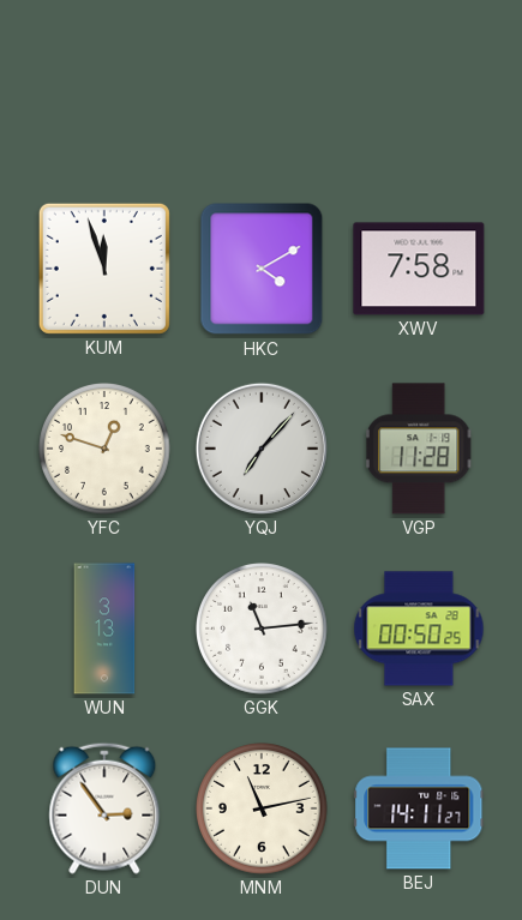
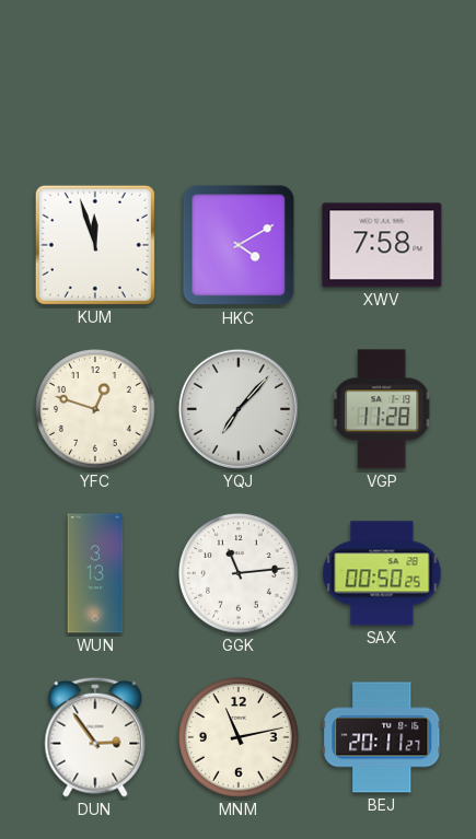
BEJ: 14:11 -> 20:11
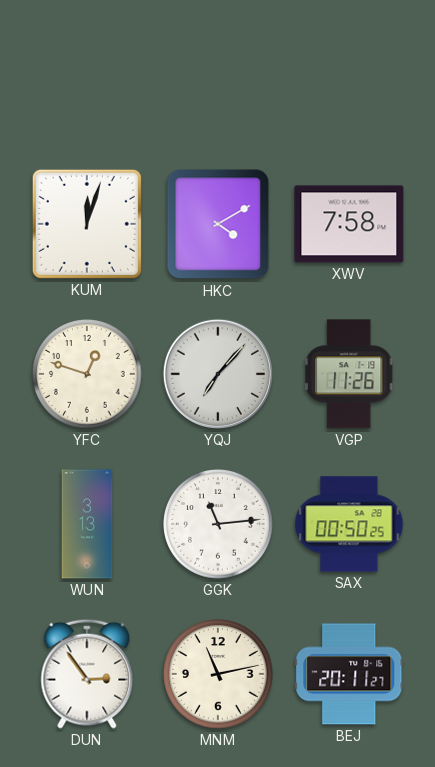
KUM: 11:57 -> 12:03
VGP: 11:28 -> 11:26
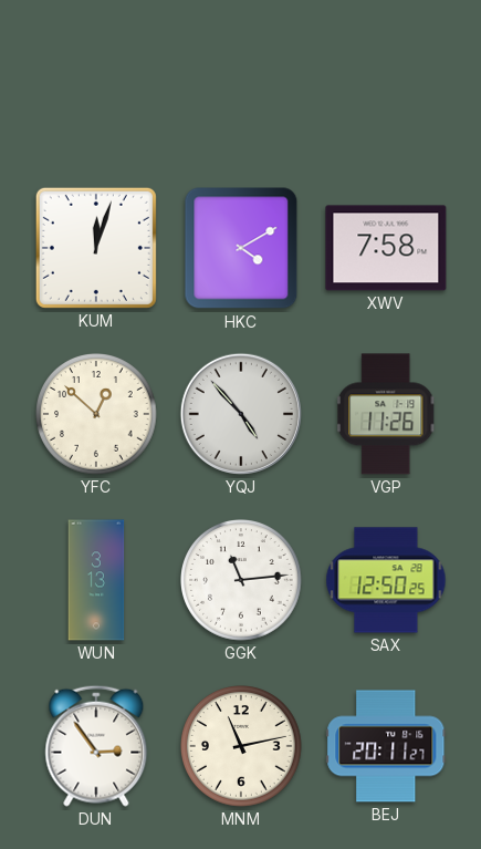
YFC: 12:48 -> 12:52
YQJ: 7:07 -> 4:53
SAX: 00:50 -> 12:50
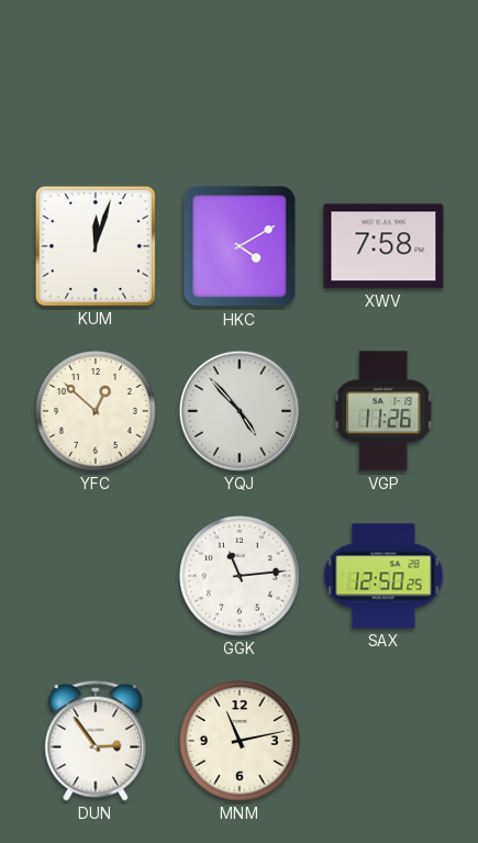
WUN: 3:13 -> none
BEJ: 20:11 -> none
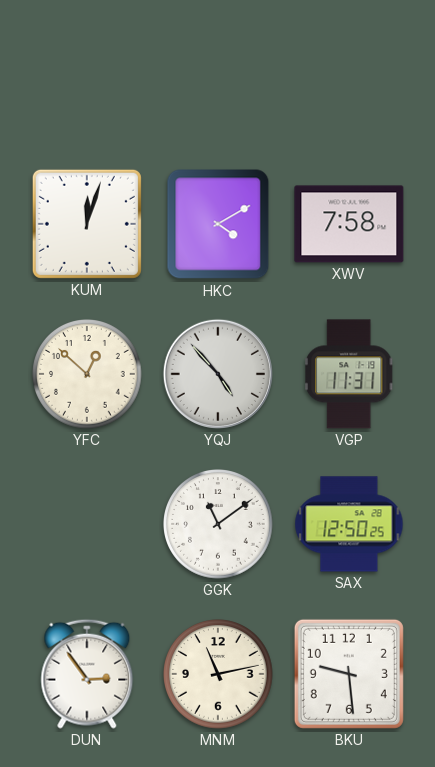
VGP: 11:26 -> 11:31
GGK: 11:14 -> 11:09
BKU: none -> 9:29
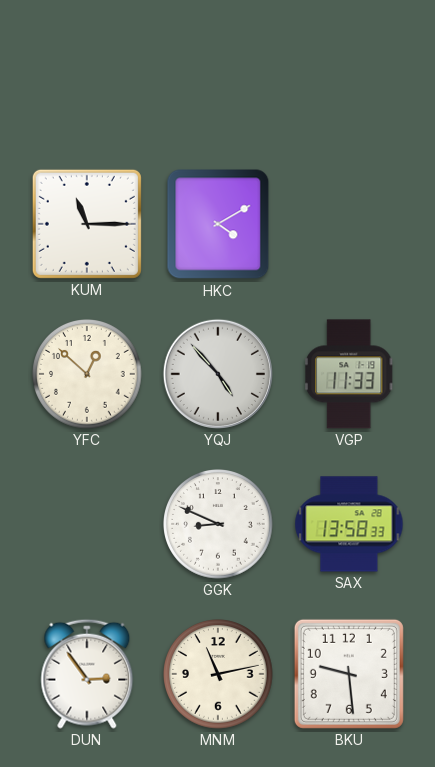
KUM: 12:03 -> 11:15
XWV: 7:58 -> none
VGP: 11:31 -> 11:33
GGK: 11:09 -> 8:49
SAX: 12:50 -> 13:58
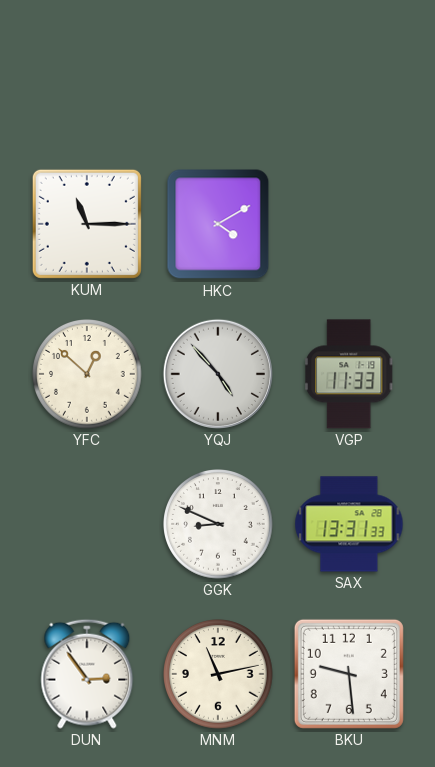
SAX: 13:58 -> 13:31
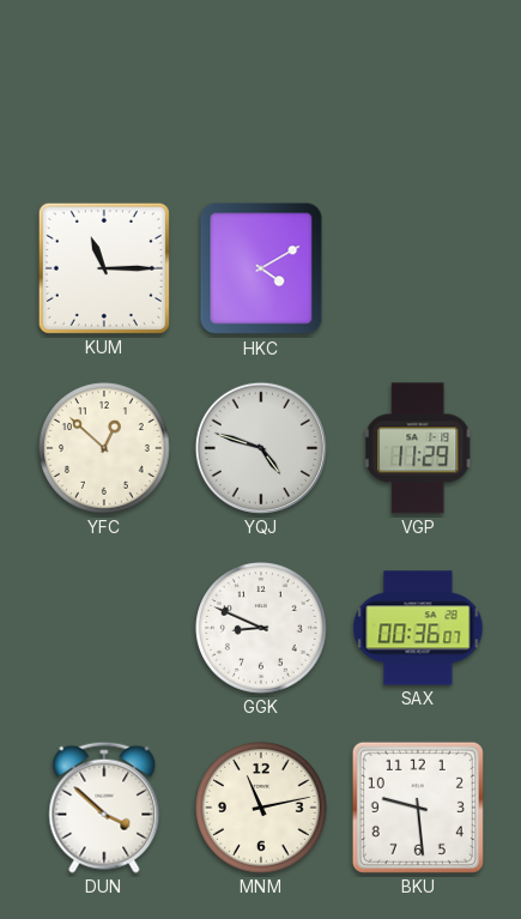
YQJ: 4:53 -> 4:48
VGP: 11:33 -> 11:29
SAX: 13:31 -> 00:36
DUN: 2:54 -> 3:52
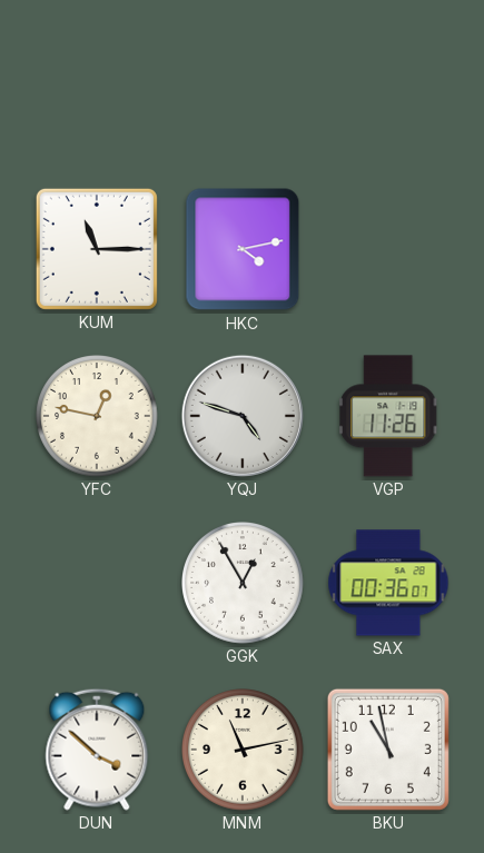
HKC: 4:10 -> 4:13
YFC: 12:52 -> 12:47
VGP: 11:29 -> 11:26
GGK: 8:49 -> 12:55
BKU: 9:29 -> 10:58
